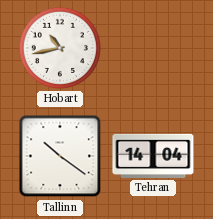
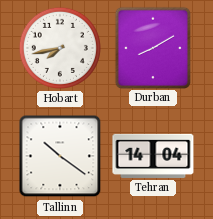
Hobart: 10:43 -> 7:43
Durban: none -> 8:10
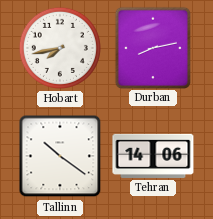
Durban: 8:10 -> 8:13
Tehran: 14:04 -> 14:06
